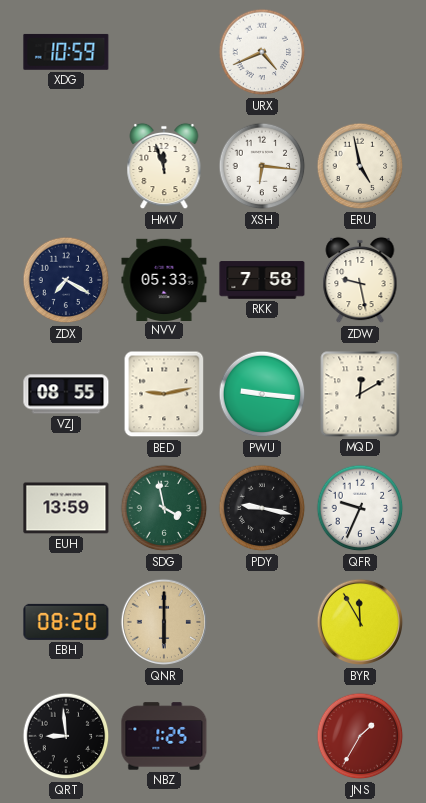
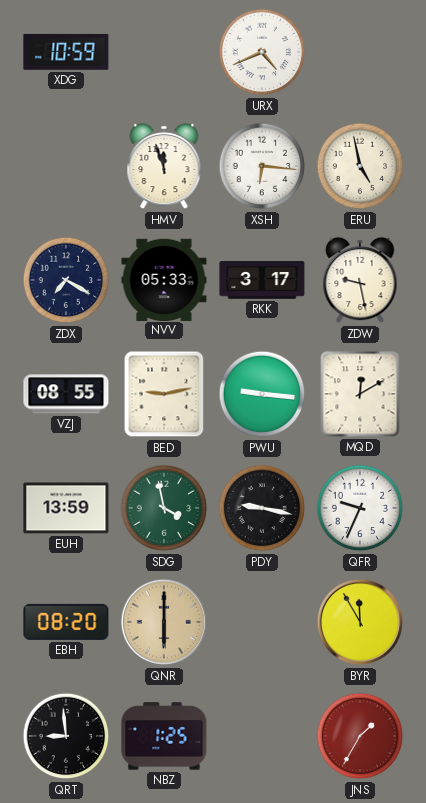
RKK: 7:58 -> 3:17
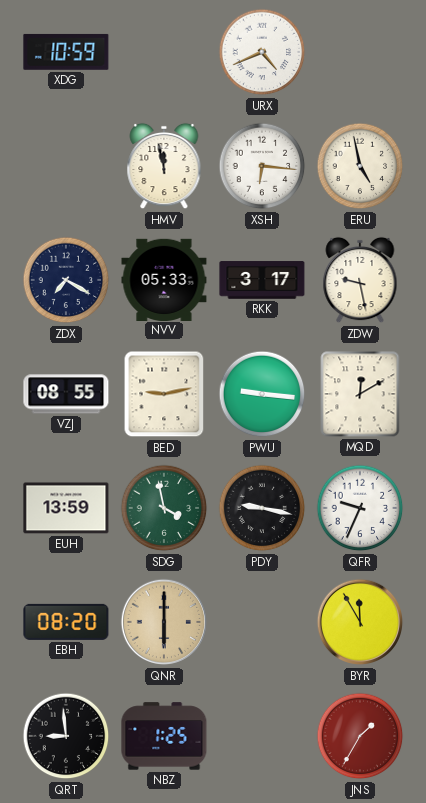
HMV: 11:57 -> 11:58
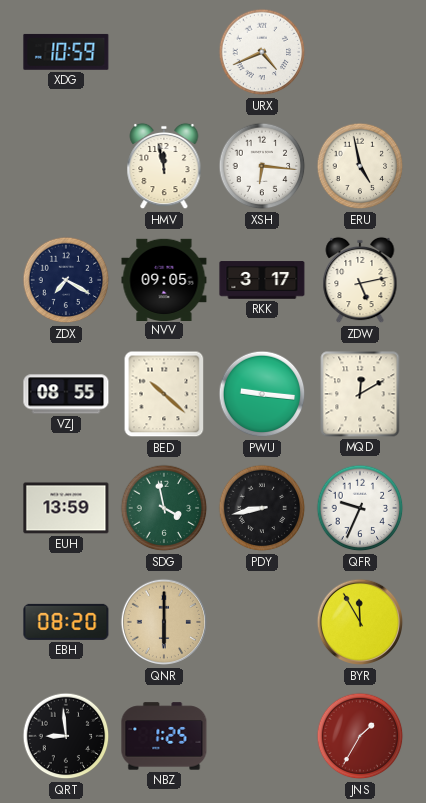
NVV: 05:33 -> 09:05
ZDW: 9:28 -> 5:13
BED: 9:13 -> 10:22
PDY: 9:17 -> 8:43
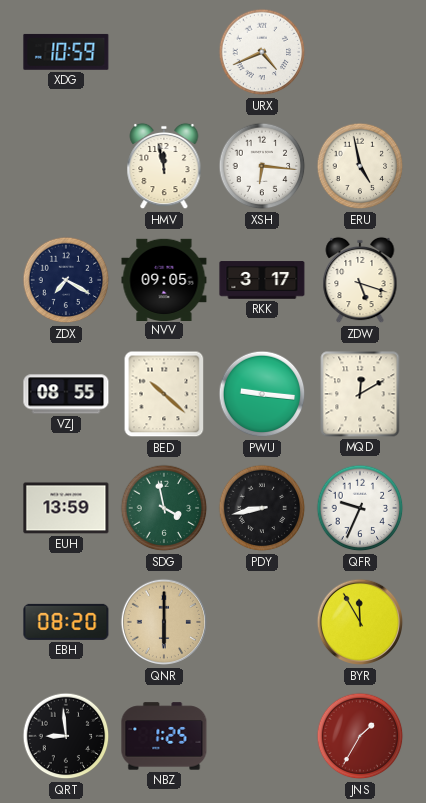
ZDW: 5:13 -> 5:18
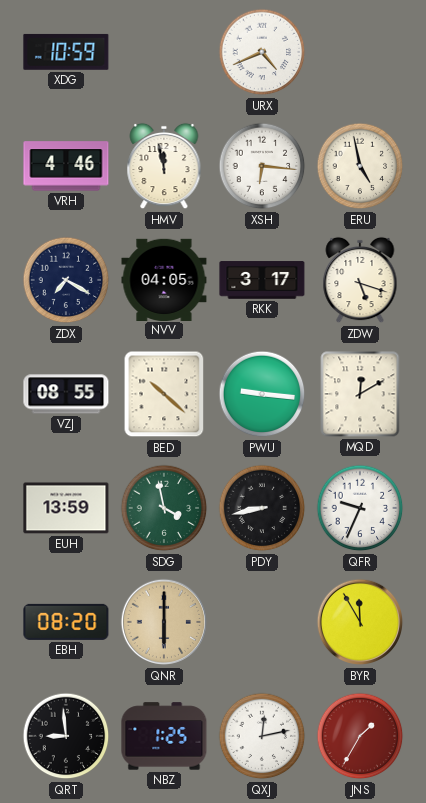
VRH: none -> 4:46
NVV: 09:05 -> 04:05
QXJ: none -> 12:13
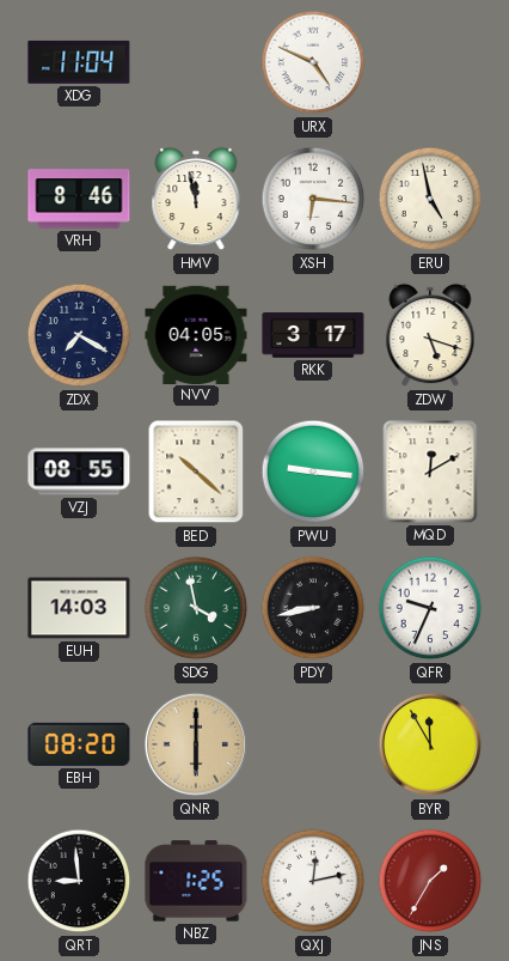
XDG: 10:59 -> 11:04
URX: 4:41 -> 4:49
VRH: 4:46 -> 8:46
EUH: 13:59 -> 14:03
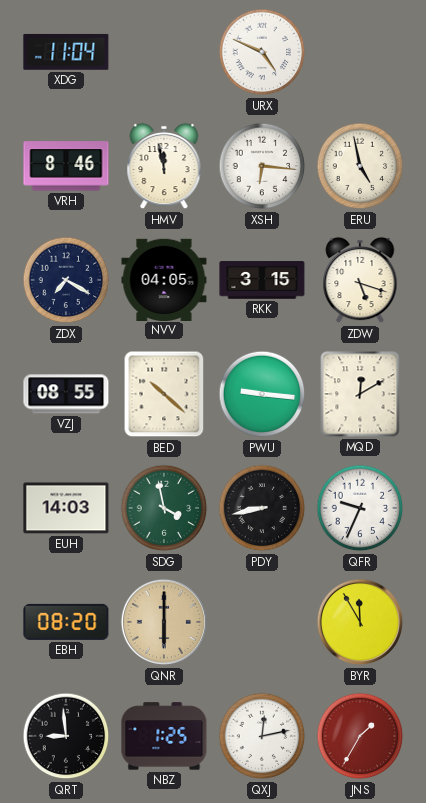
RKK: 3:17 -> 3:15
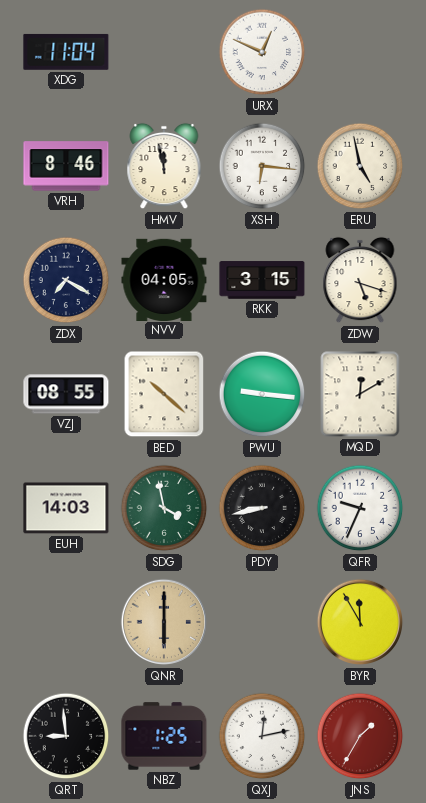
URX: 4:49 -> 12:49
EBH: 08:20 -> none
